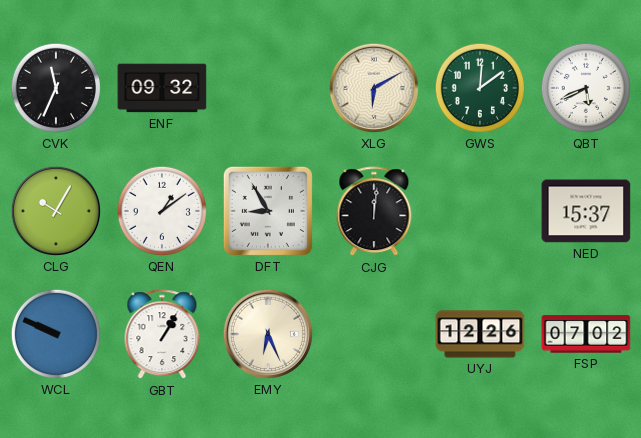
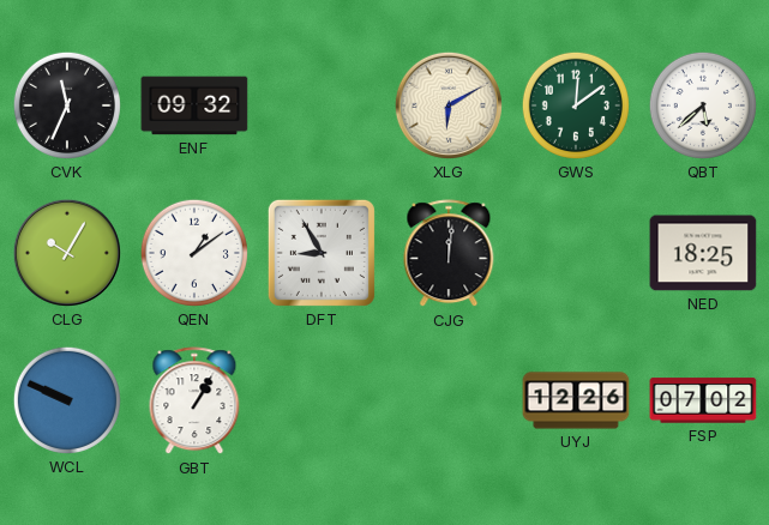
QBT: 5:41 -> 5:38
NED: 15:37 -> 18:25
EMY: 6:26 -> none
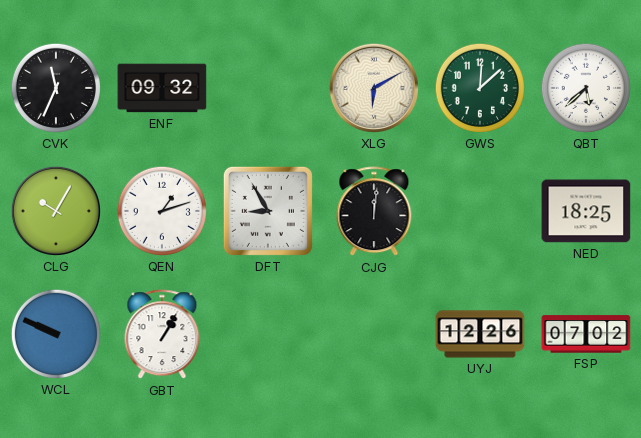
GWS: 12:09 -> 12:08
QEN: 1:09 -> 1:12
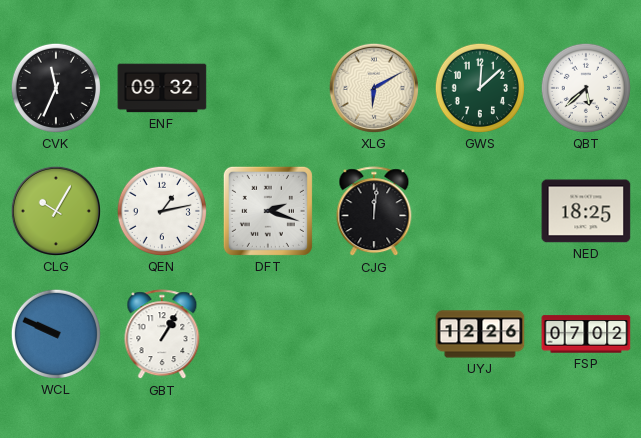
QEN: 1:12 -> 1:13
DFT: 8:55 -> 2:18
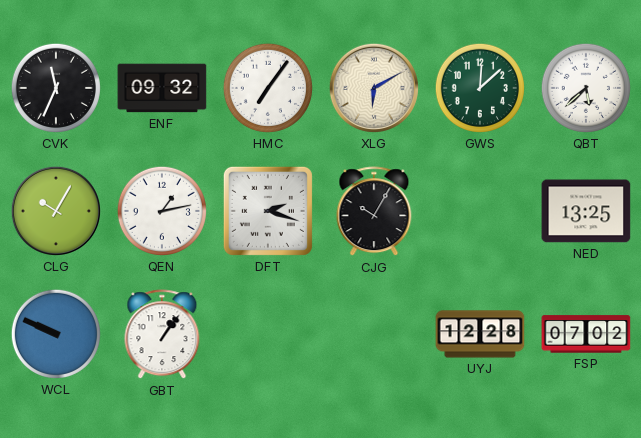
HMC: none -> 7:06
CJG: 12:01 -> 10:05
NED: 18:25 -> 13:25
GBT: 1:05 -> 1:06
UYJ: 12:26 -> 12:28
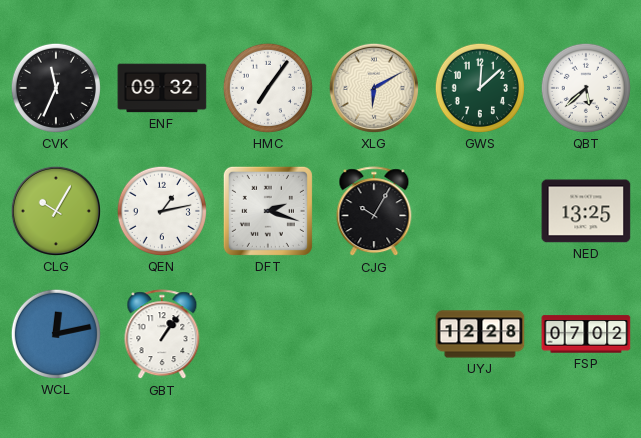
WCL: 9:49 -> 12:13
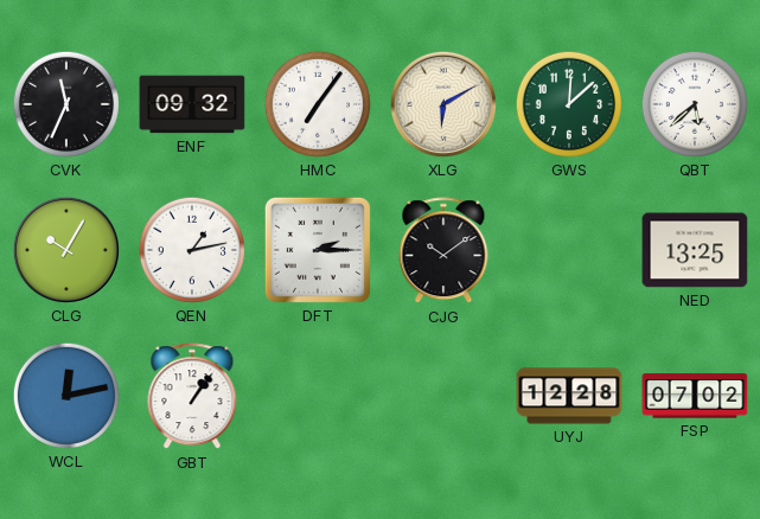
DFT: 2:18 -> 2:15
CJG: 10:05 -> 10:09
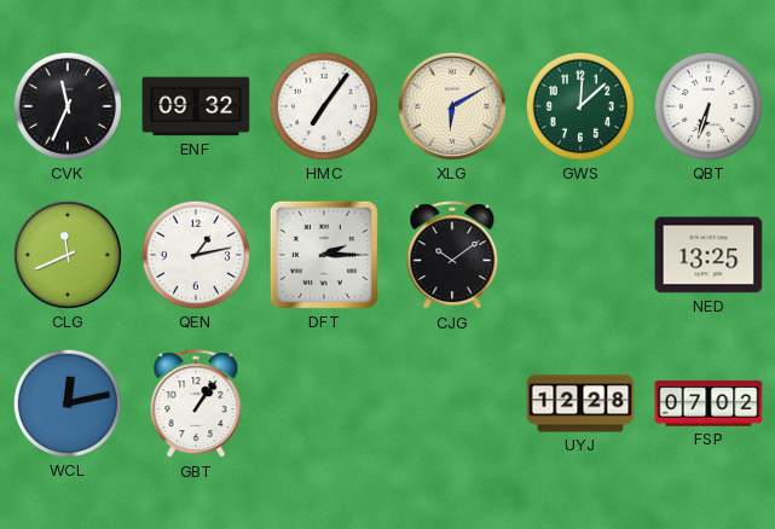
QBT: 5:38 -> 6:33
CLG: 10:05 -> 11:41
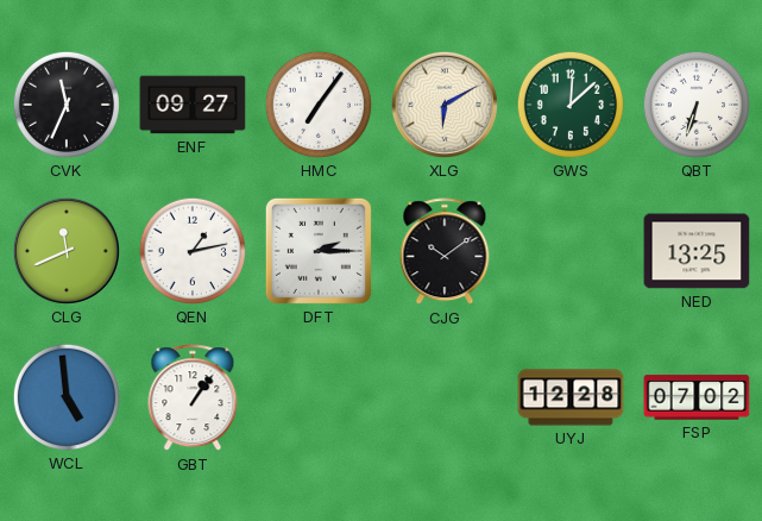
ENF: 09:32 -> 09:27
WCL: 12:13 -> 4:59
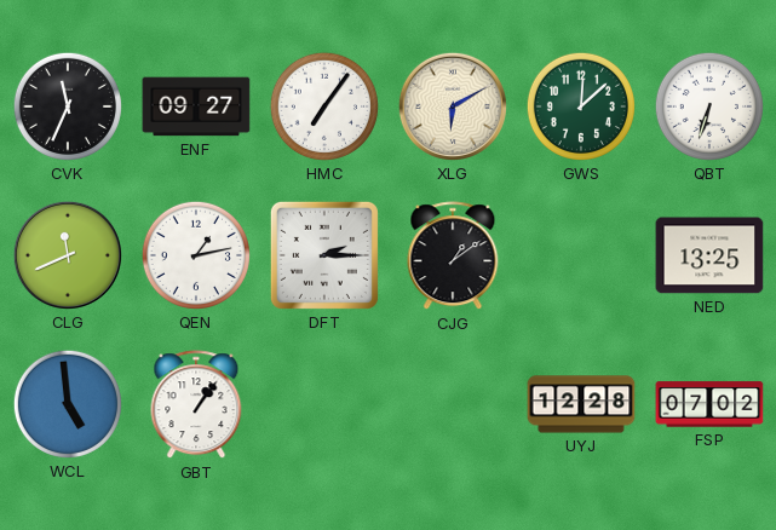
CJG: 10:09 -> 1:09
